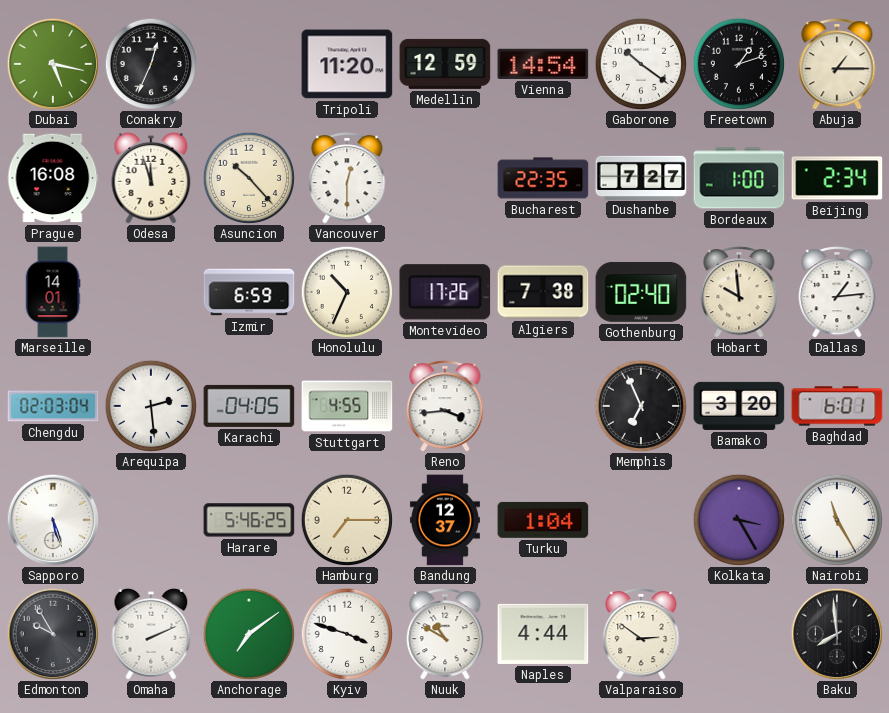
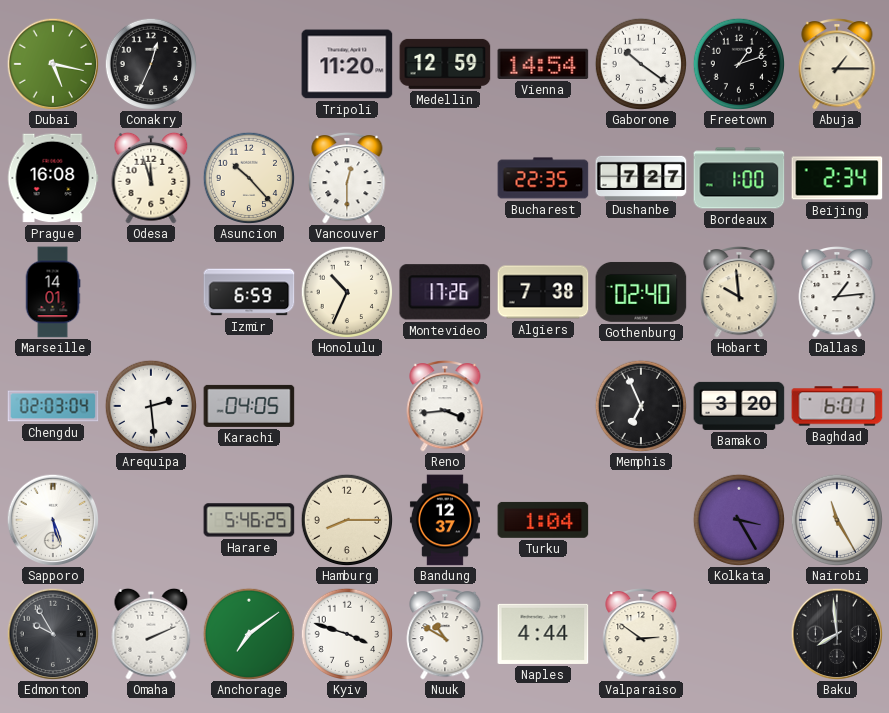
Stuttgart: 4:55 -> none
Hamburg: 7:15 -> 8:15
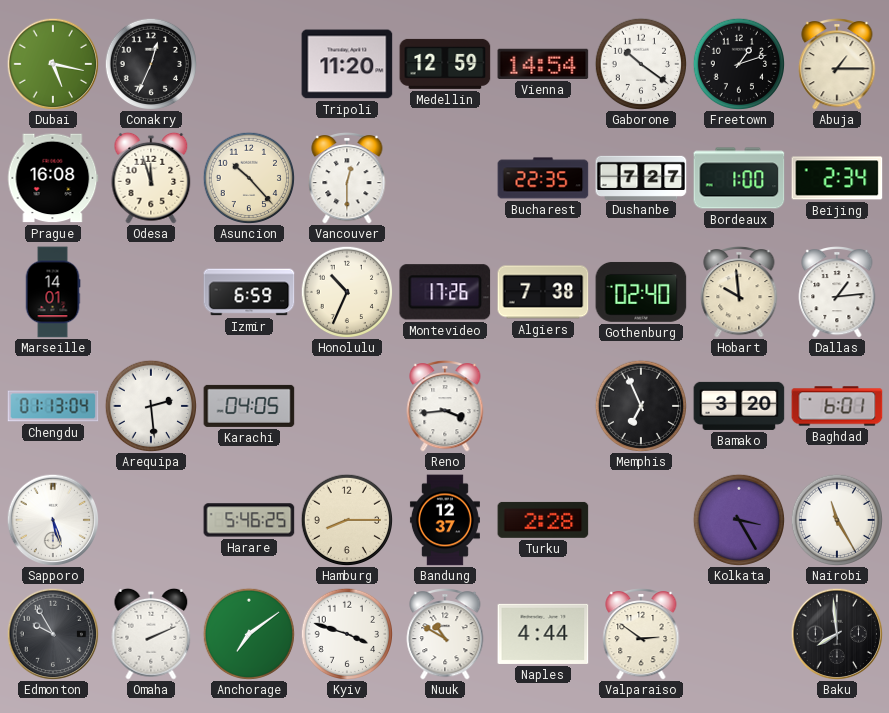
Chengdu: 02:03 -> 01:13
Turku: 1:04 -> 2:28
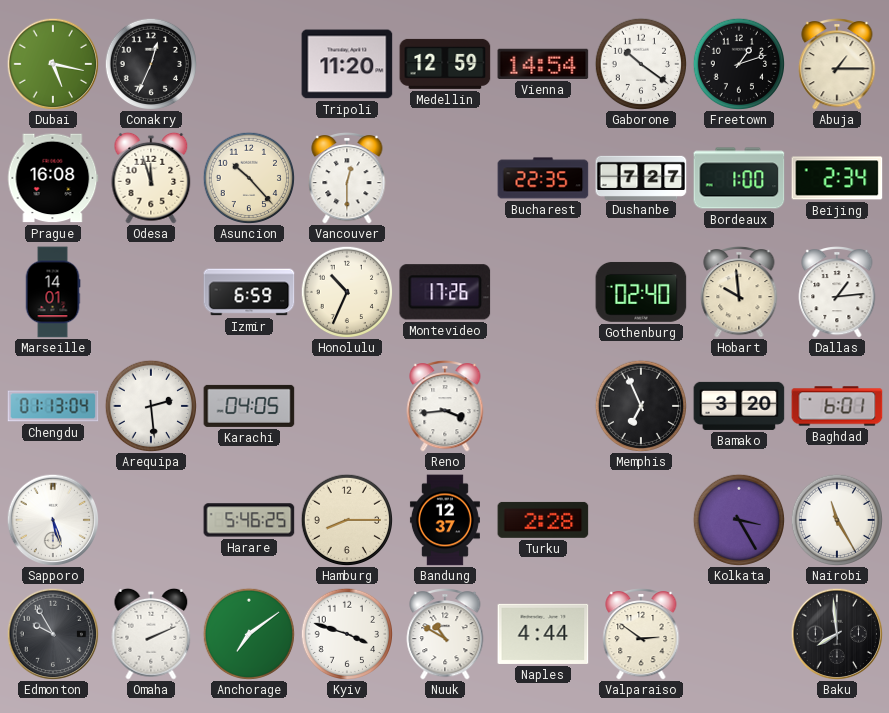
Algiers: 7:38 -> none
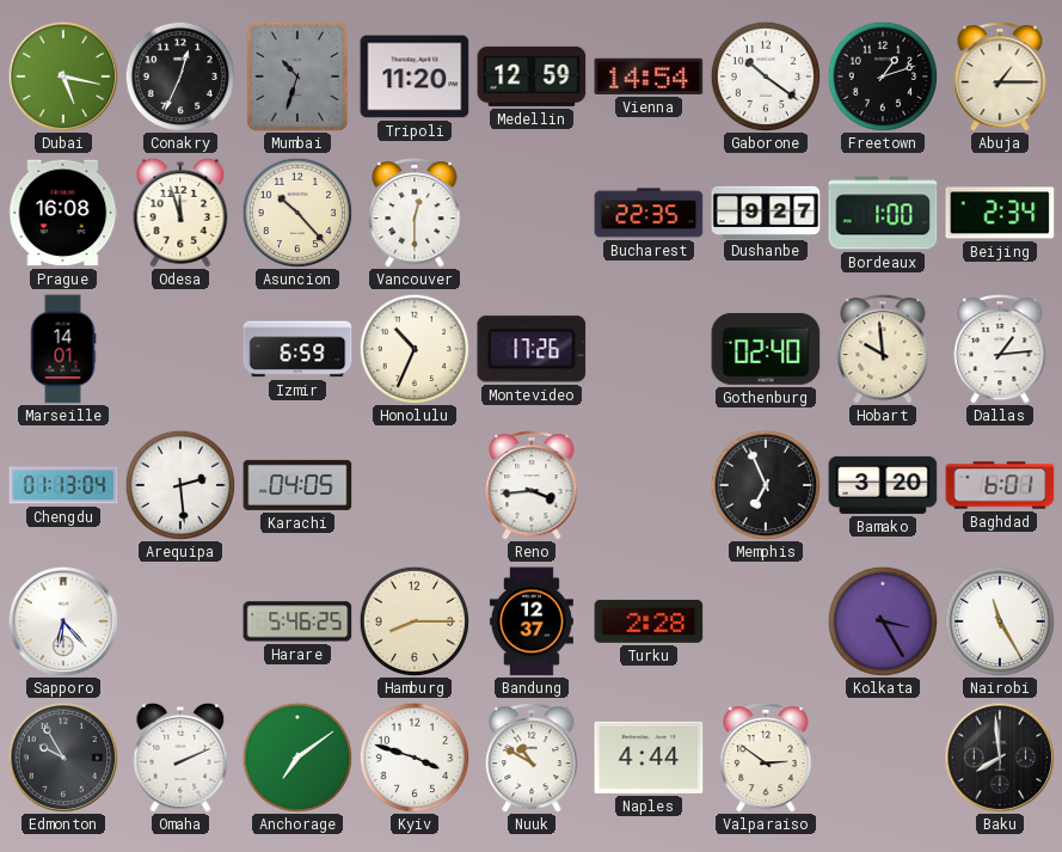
Mumbai: none -> 10:33
Dushanbe: 7:27 -> 9:27
Sapporo: 5:27 -> 6:23
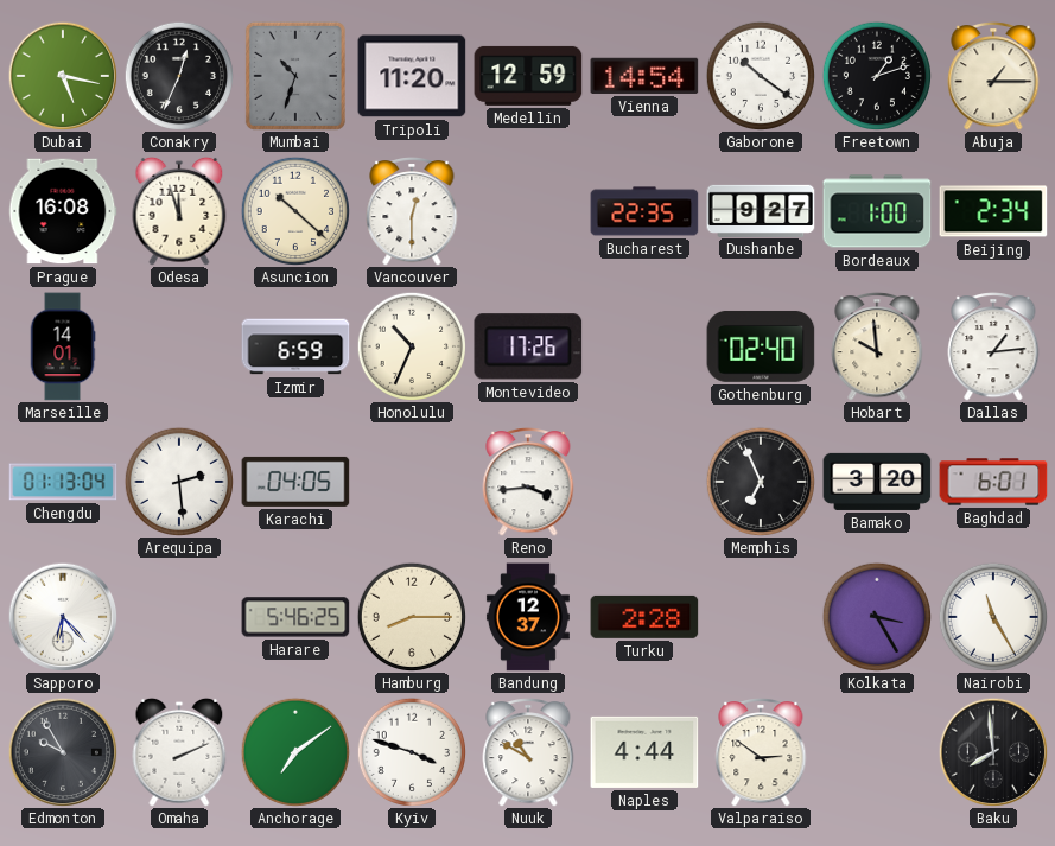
Asuncion: 10:23 -> 10:22
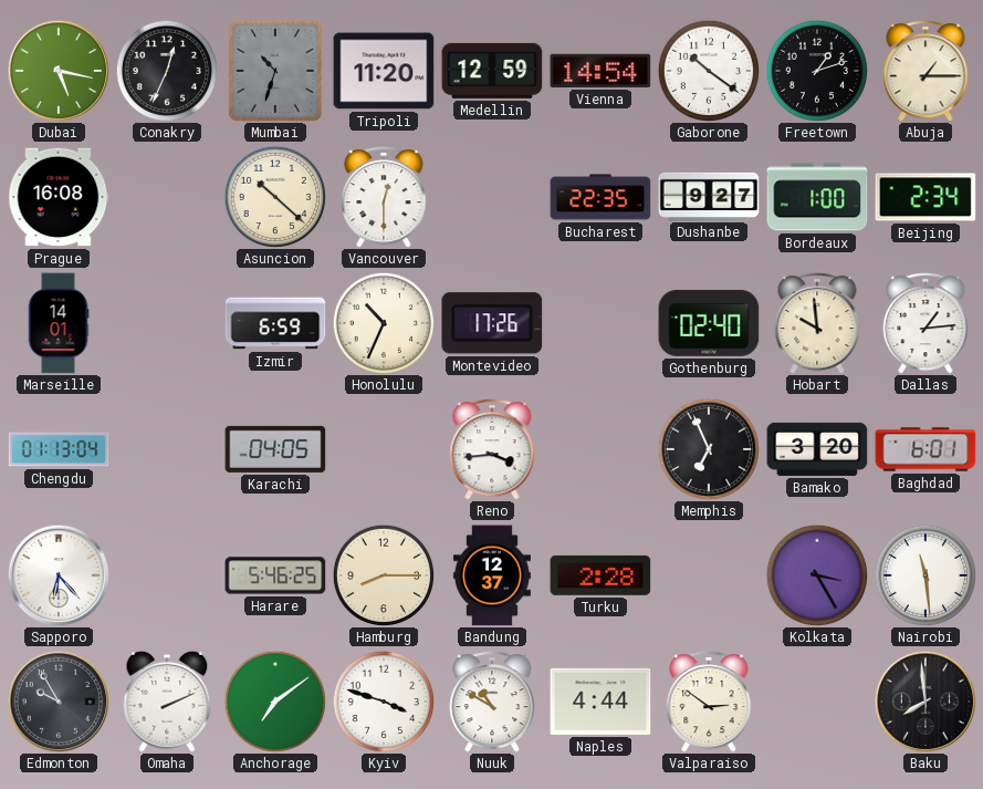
Odesa: 11:57 -> none
Arequipa: 2:29 -> none
Nairobi: 11:25 -> 11:29
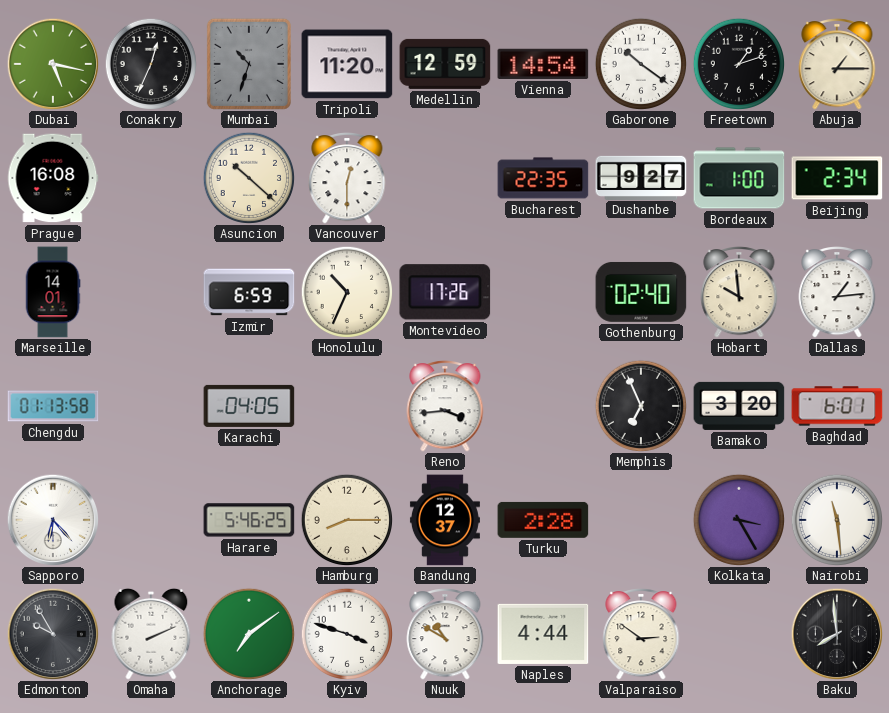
Chengdu: 01:13:04 -> 01:13:58
